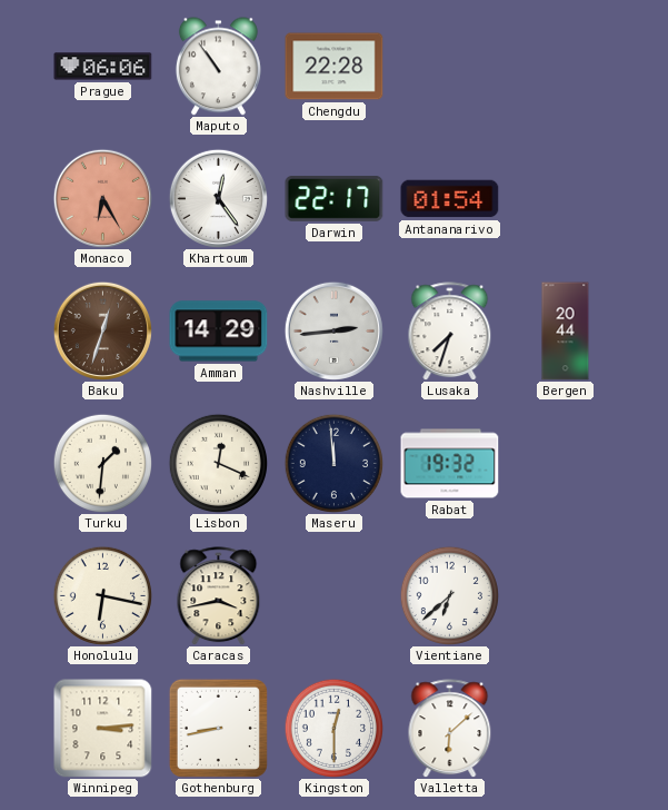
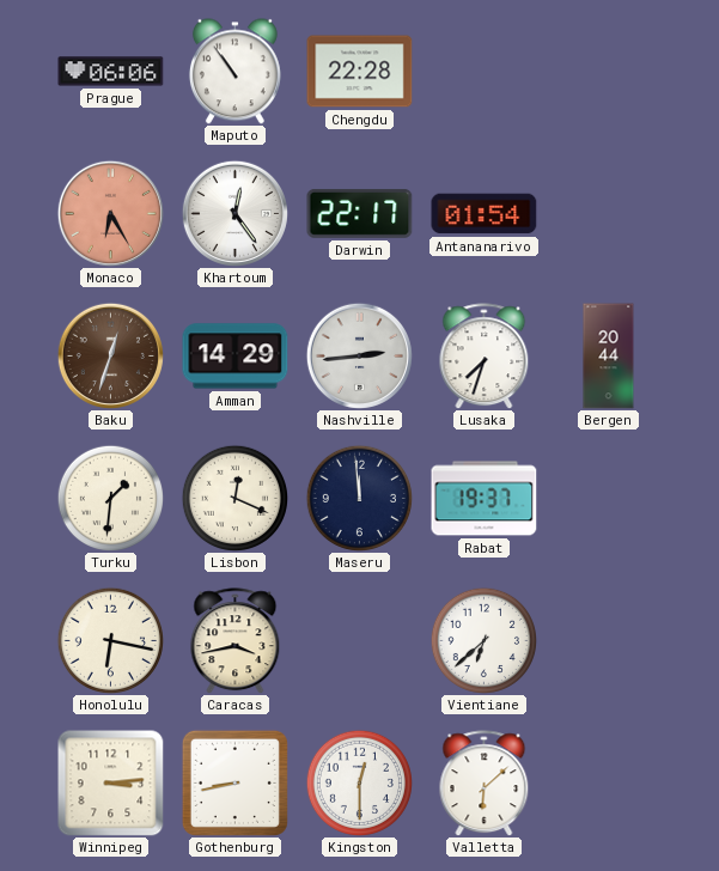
Rabat: 19:32 -> 19:37
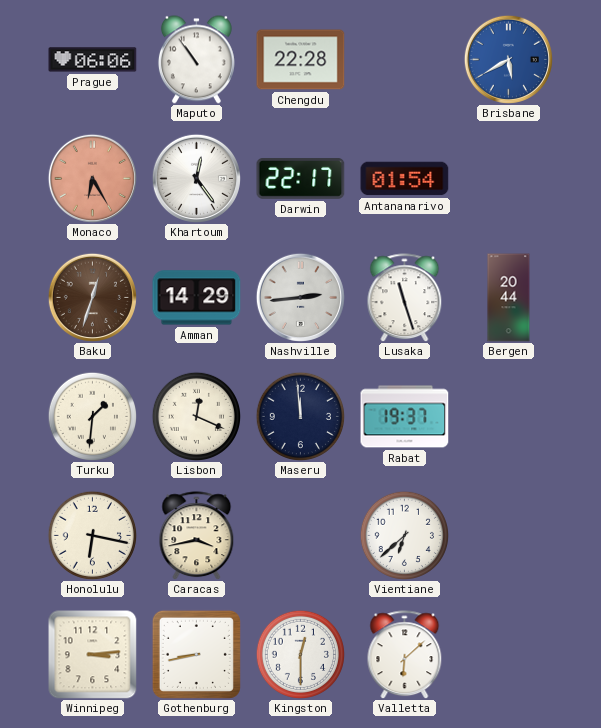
Brisbane: none -> 5:40
Lusaka: 7:33 -> 11:27
